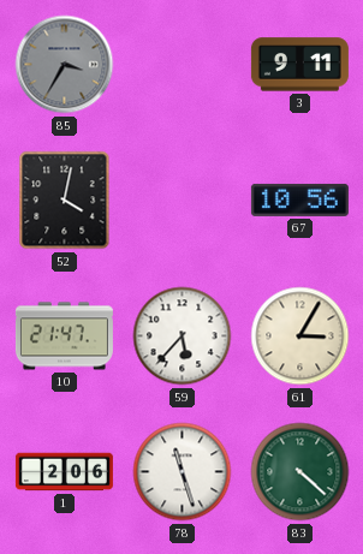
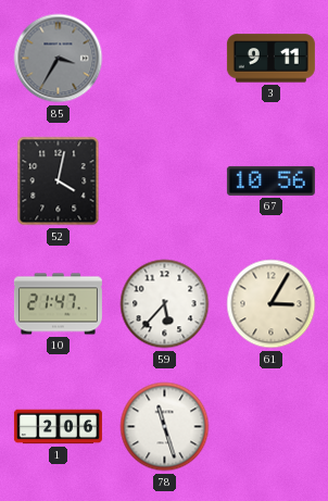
83: 4:22 -> none
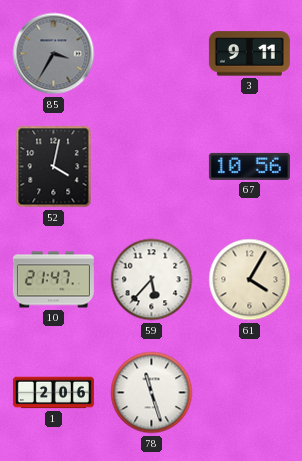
61: 3:05 -> 4:05
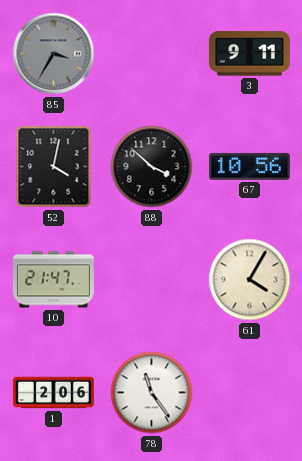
88: none -> 3:52
59: 5:37 -> none
78: 11:27 -> 11:24
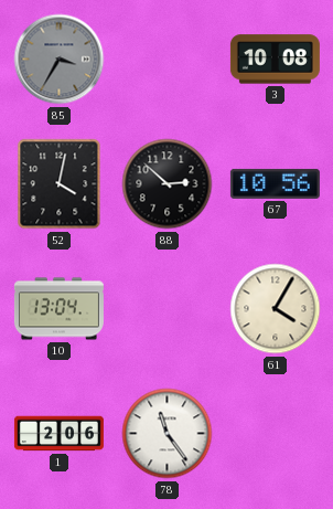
3: 9:11 -> 10:08
88: 3:52 -> 2:52
10: 21:47 -> 13:04
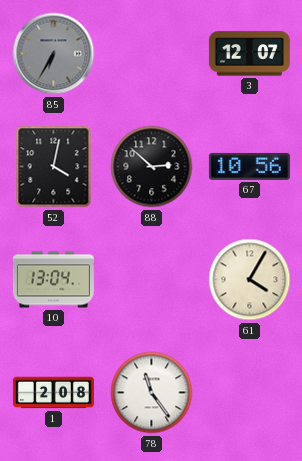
85: 3:35 -> 6:35
3: 10:08 -> 12:07
1: 2:06 -> 2:08
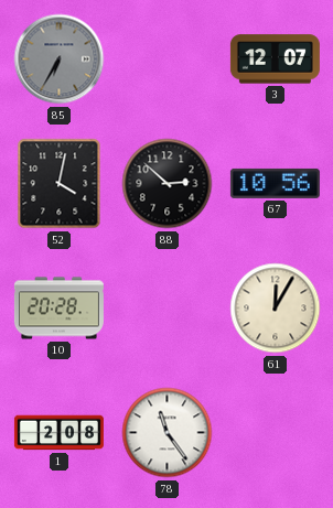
10: 13:04 -> 20:28
61: 4:05 -> 12:05
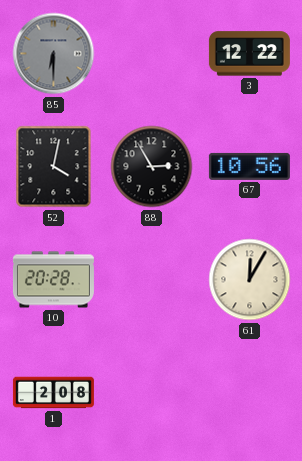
85: 6:35 -> 6:30
3: 12:07 -> 12:22
88: 2:52 -> 2:55
78: 11:24 -> none
